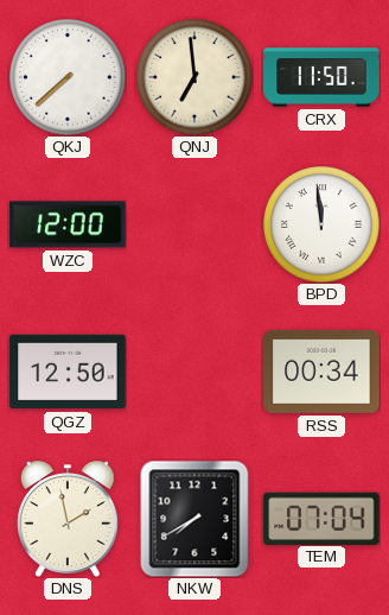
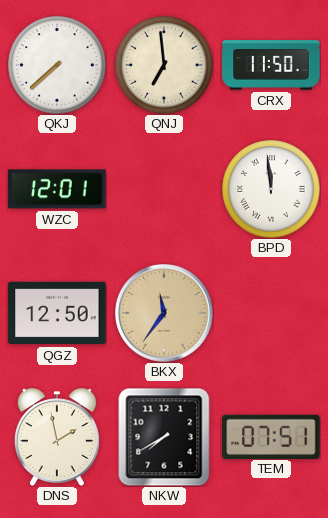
WZC: 12:00 -> 12:01
BKX: none -> 11:36
RSS: 00:34 -> none
TEM: 07:04 -> 07:51
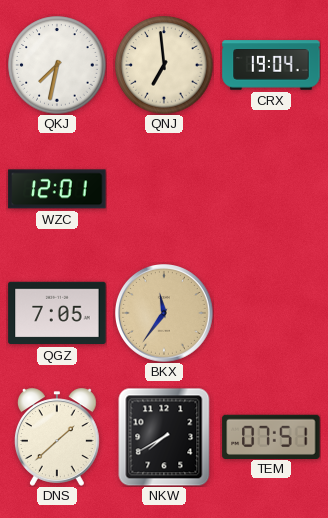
QKJ: 7:38 -> 7:32
CRX: 11:50 -> 19:04
BPD: 11:59 -> none
QGZ: 12:50 -> 7:05
DNS: 1:58 -> 1:38
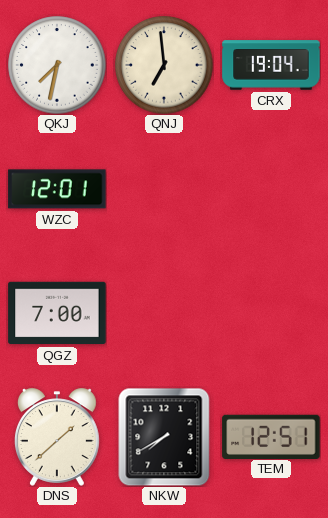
QGZ: 7:05 -> 7:00
BKX: 11:36 -> none
TEM: 07:51 -> 12:51
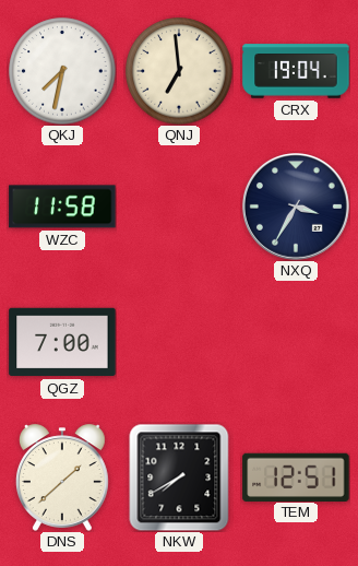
WZC: 12:01 -> 11:58
NXQ: none -> 3:35
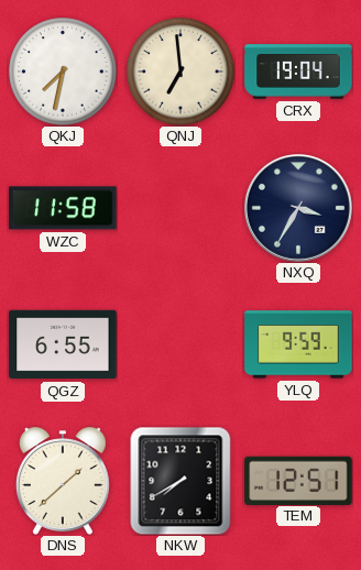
QGZ: 7:00 -> 6:55
YLQ: none -> 9:59
